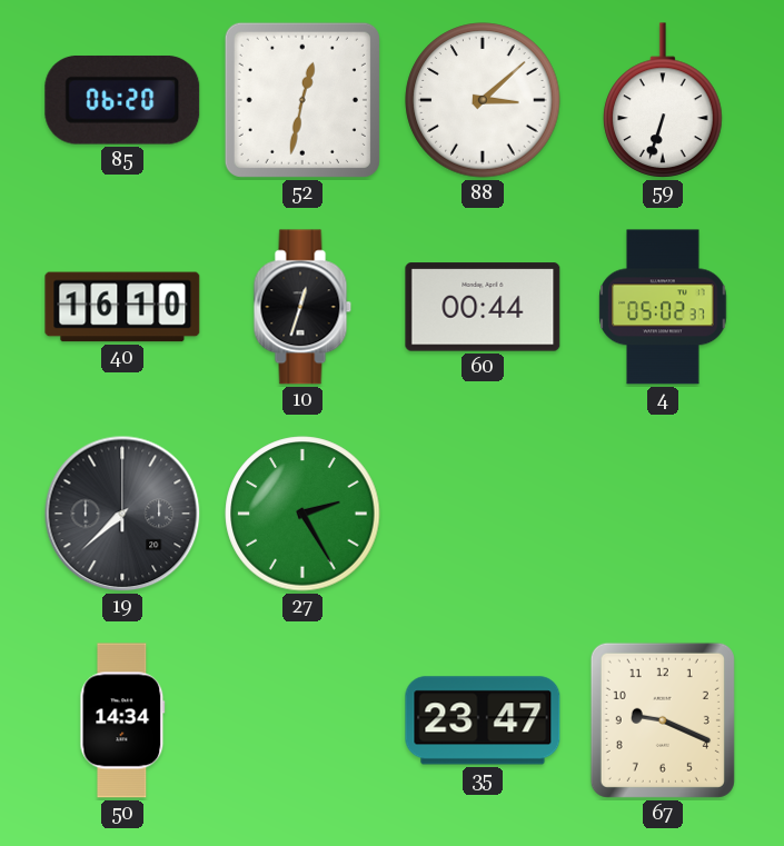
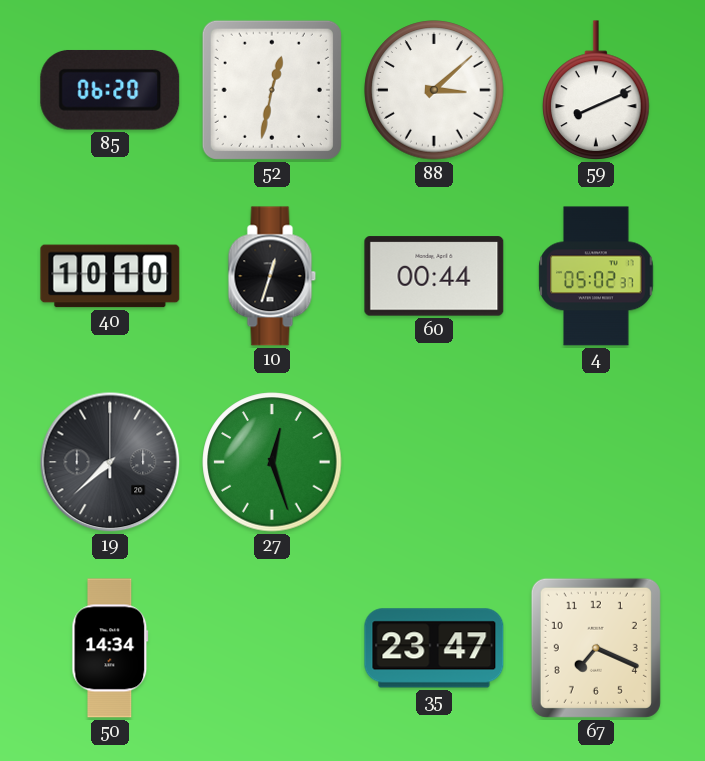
59: 6:33 -> 8:11
40: 16:10 -> 10:10
27: 2:25 -> 12:27
67: 9:19 -> 7:19
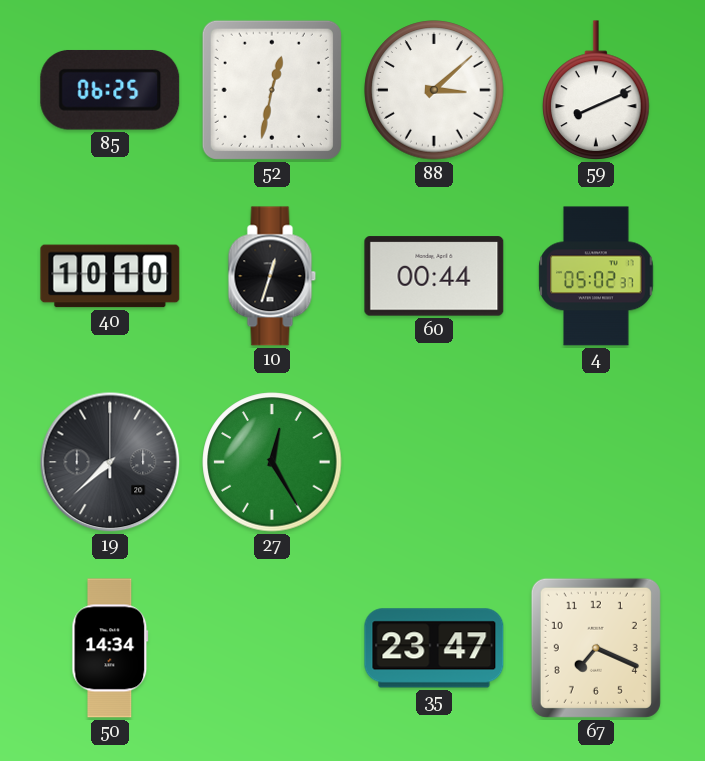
85: 06:20 -> 06:25
27: 12:27 -> 12:25
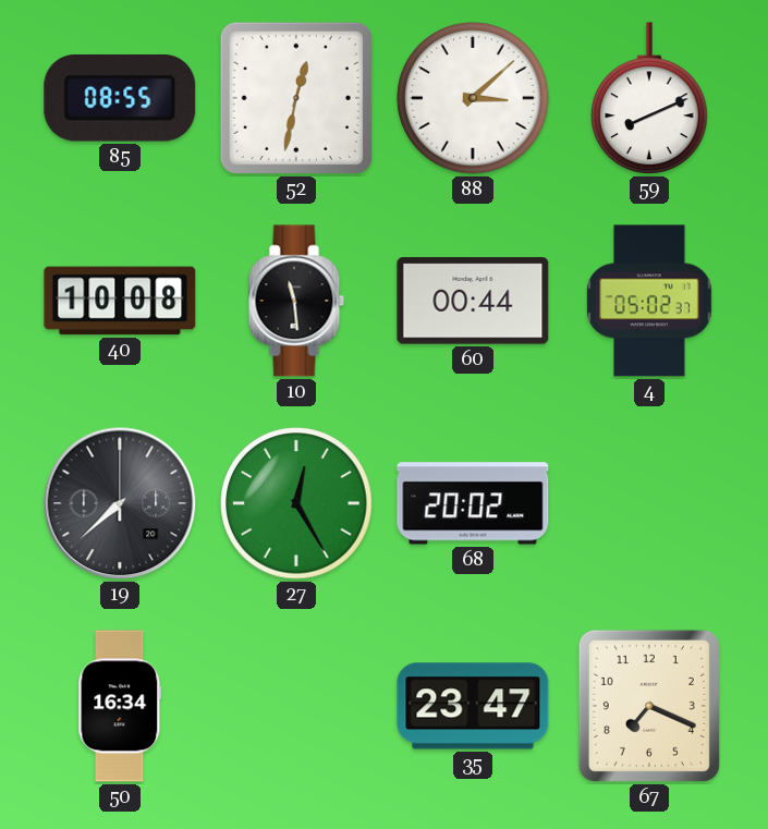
85: 06:25 -> 08:55
40: 10:10 -> 10:08
10: 12:33 -> 11:29
68: none -> 20:02
50: 14:34 -> 16:34
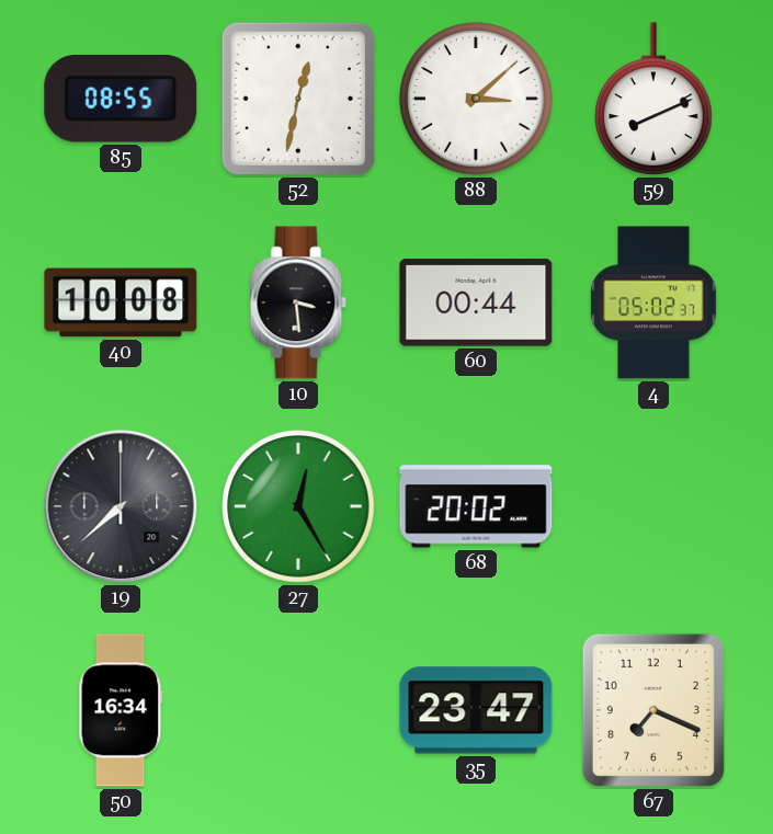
10: 11:29 -> 3:29
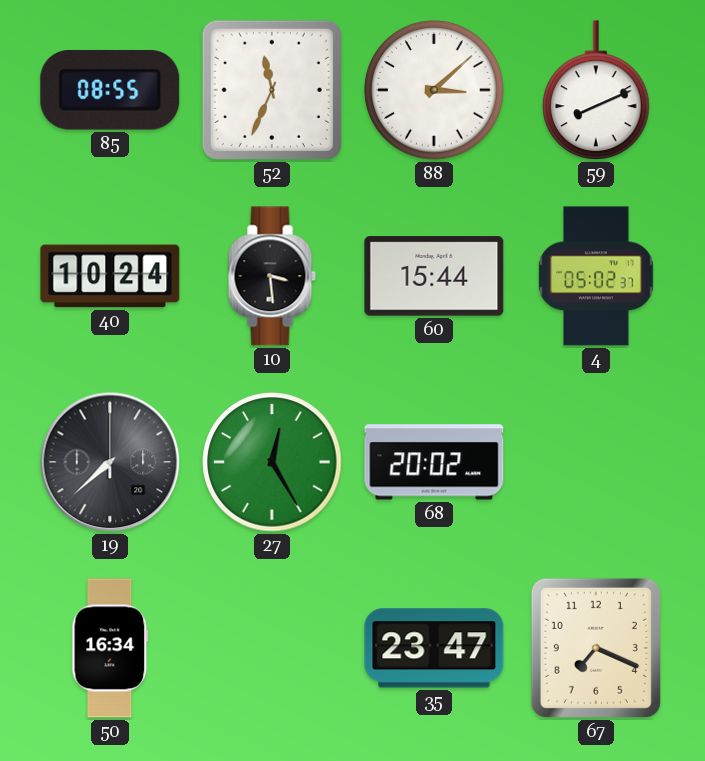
52: 12:32 -> 11:34
40: 10:08 -> 10:24
60: 00:44 -> 15:44
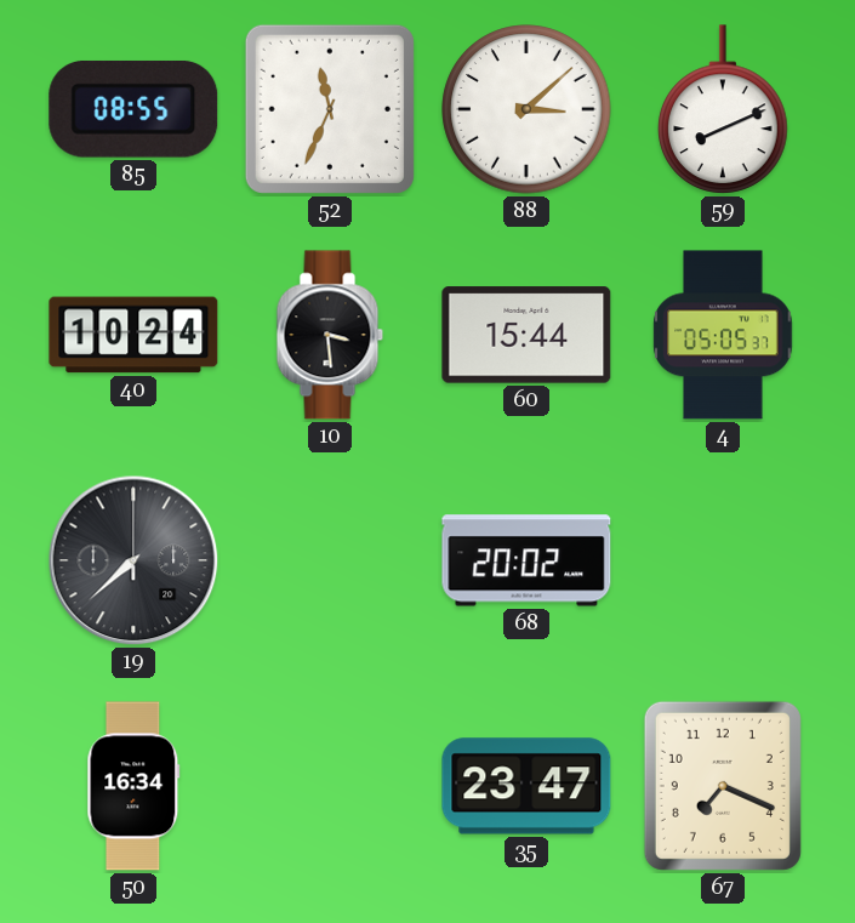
4: 05:02 -> 05:05
27: 12:25 -> none
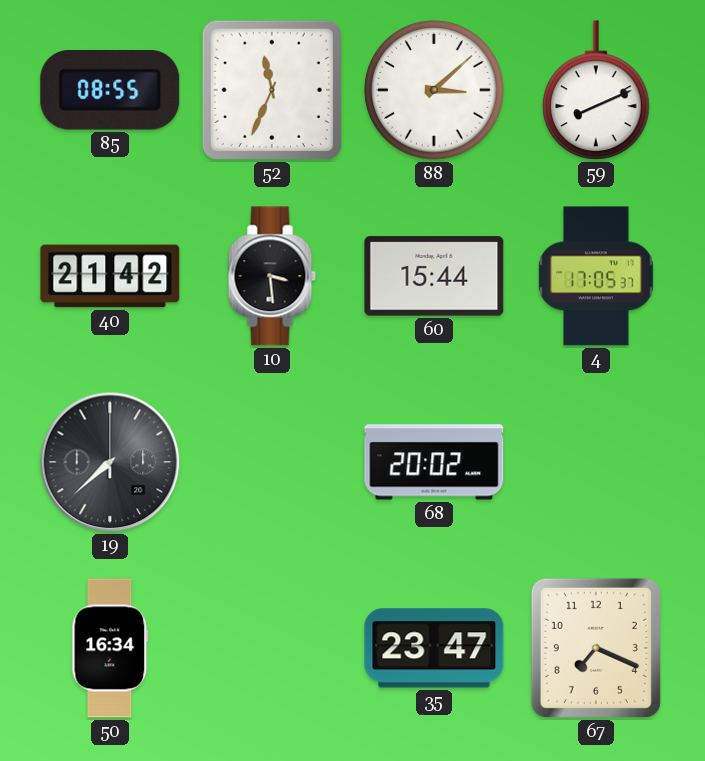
40: 10:24 -> 21:42
4: 05:05 -> 17:05
